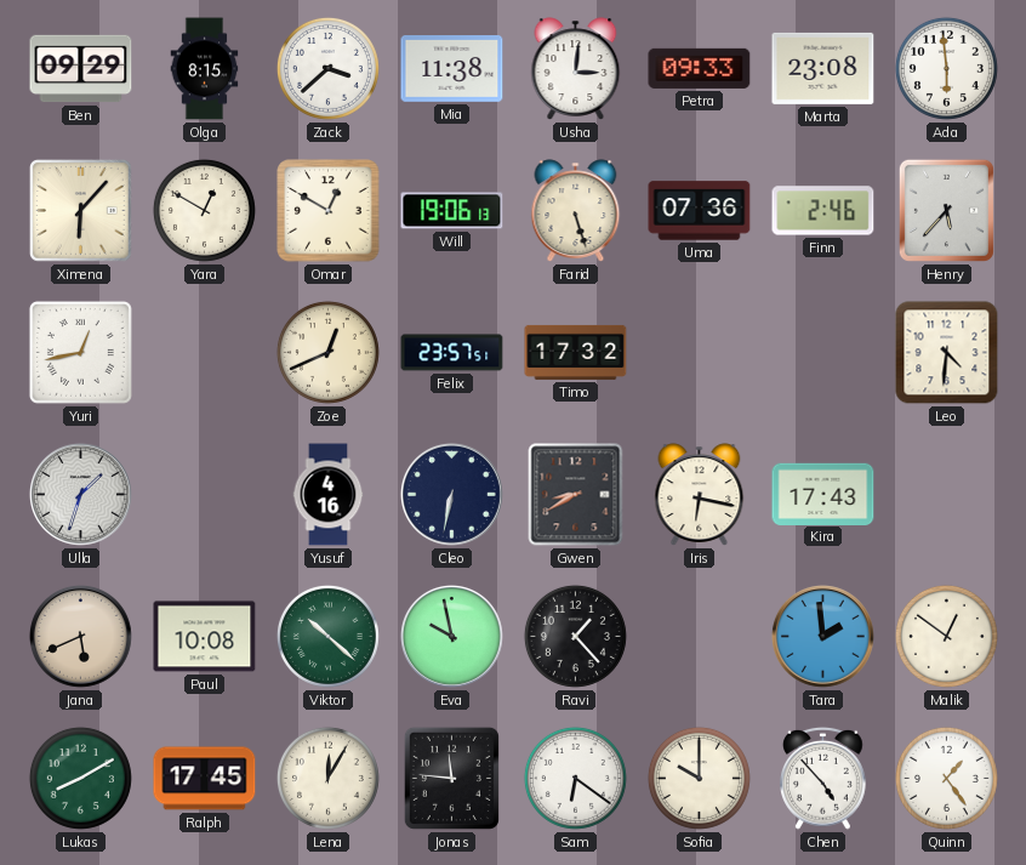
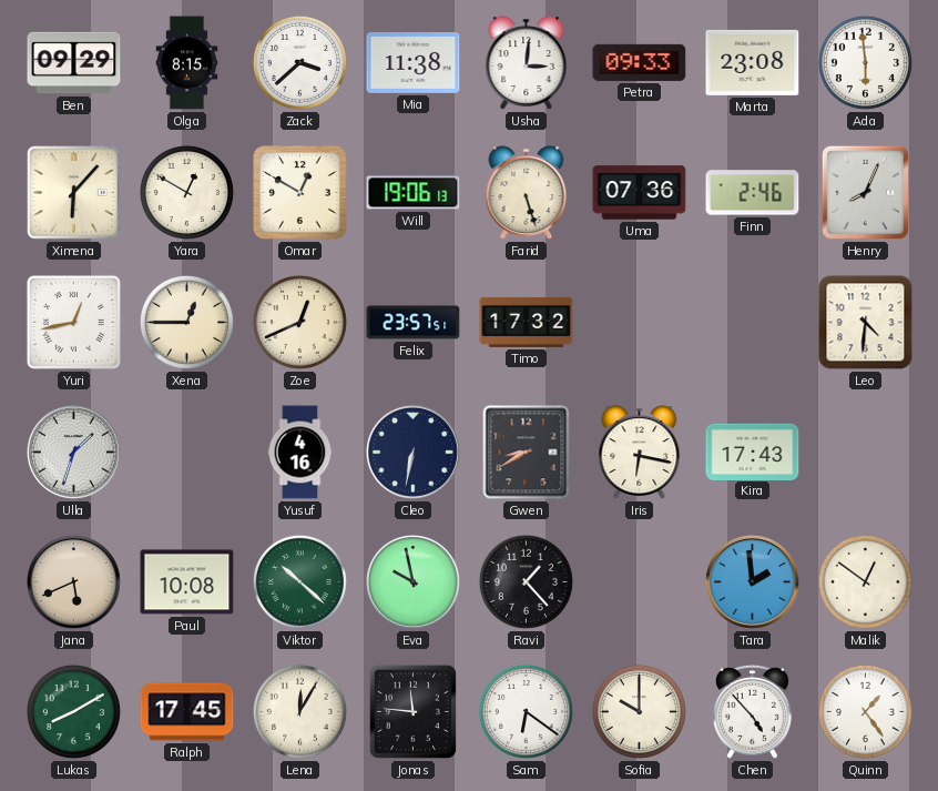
Henry: 5:37 -> 8:04
Xena: none -> 12:45
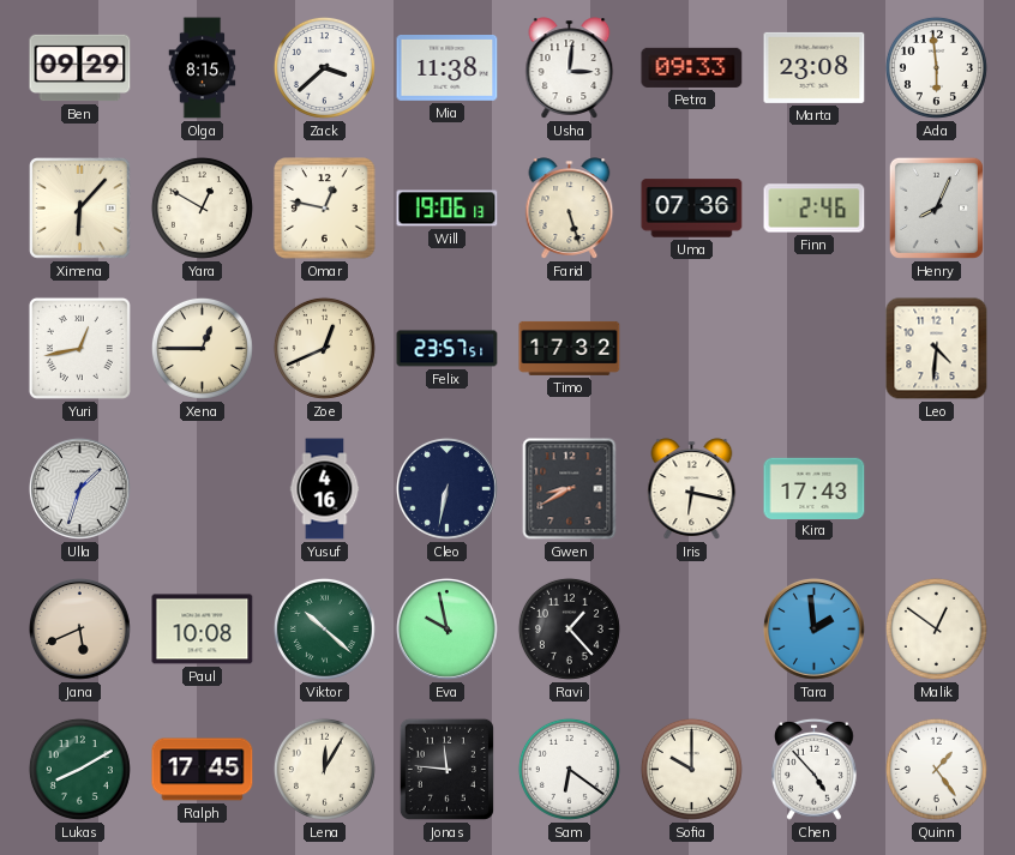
Omar: 12:50 -> 12:47
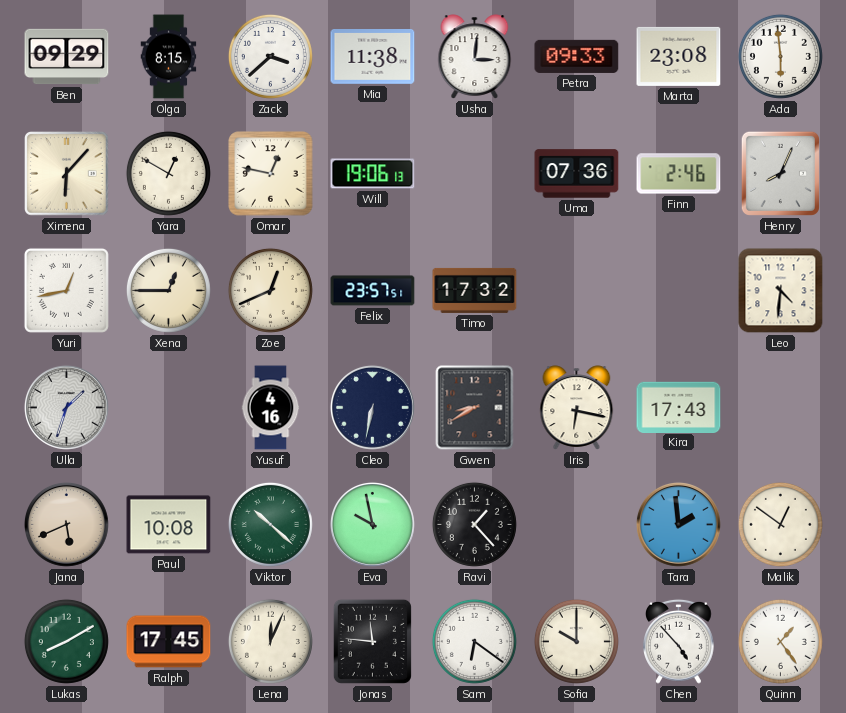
Farid: 5:27 -> none
Lena: 12:05 -> 12:04
